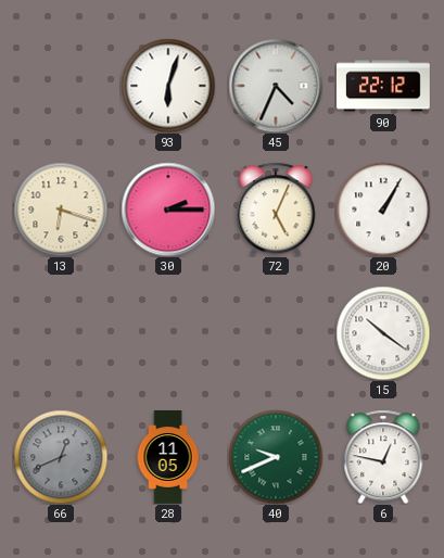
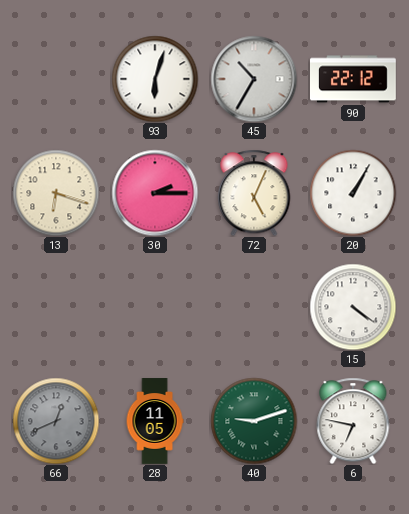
45: 4:34 -> 10:35
15: 10:21 -> 4:21
40: 9:41 -> 9:12
6: 12:47 -> 6:47
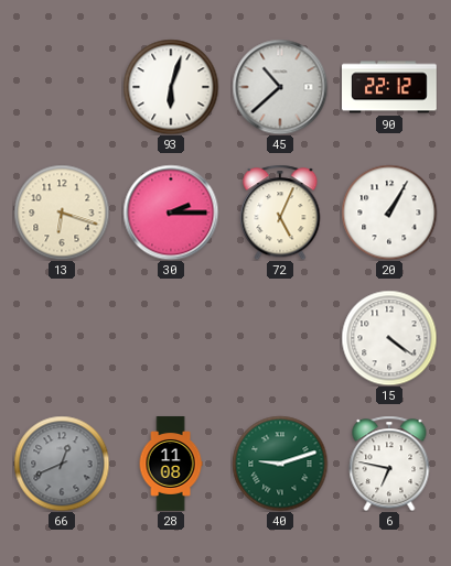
45: 10:35 -> 10:38
28: 11:05 -> 11:08
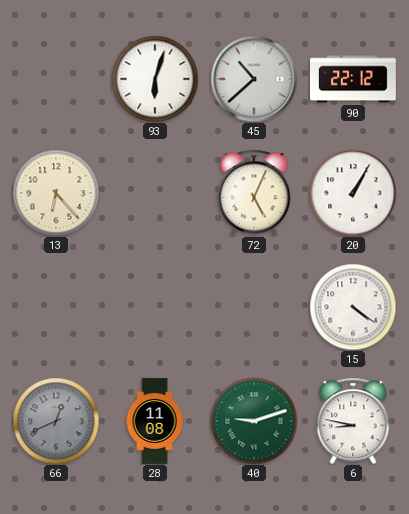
13: 6:18 -> 6:23
30: 2:15 -> none
6: 6:47 -> 8:47
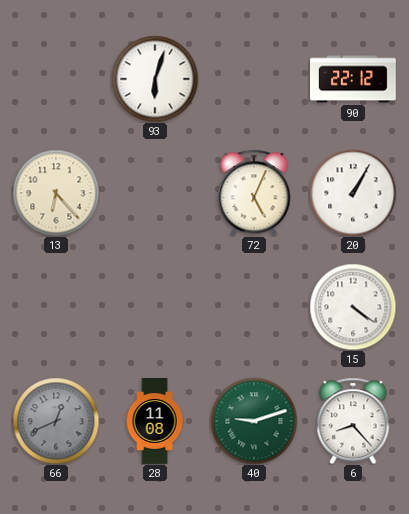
45: 10:38 -> none
6: 8:47 -> 8:23
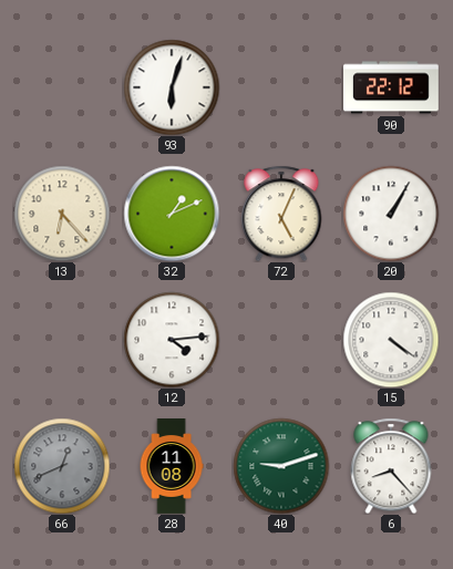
32: none -> 1:11
12: none -> 4:14
